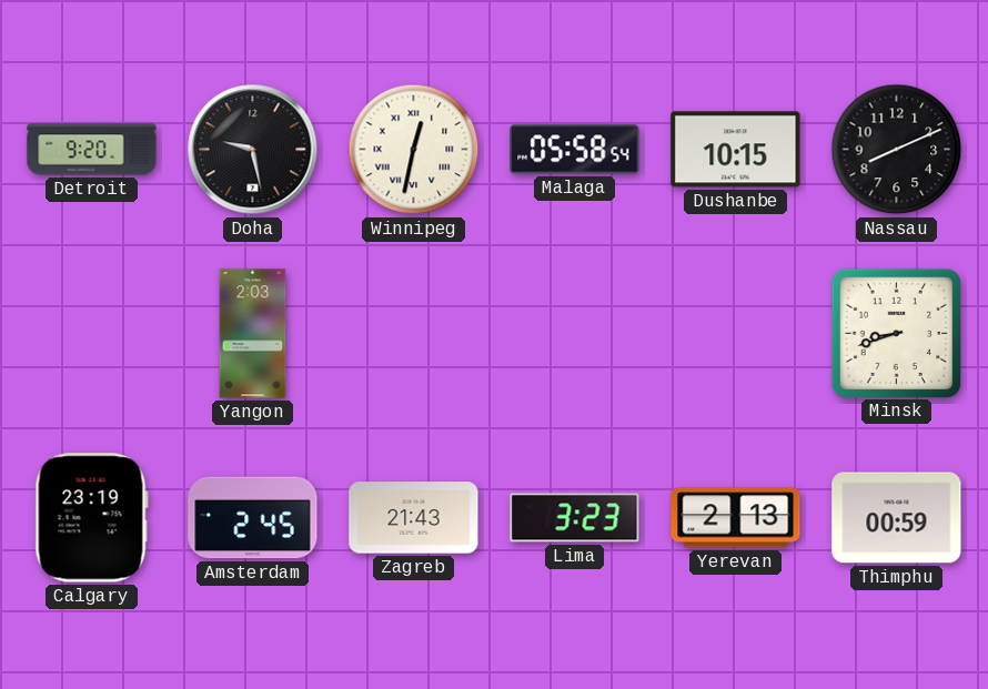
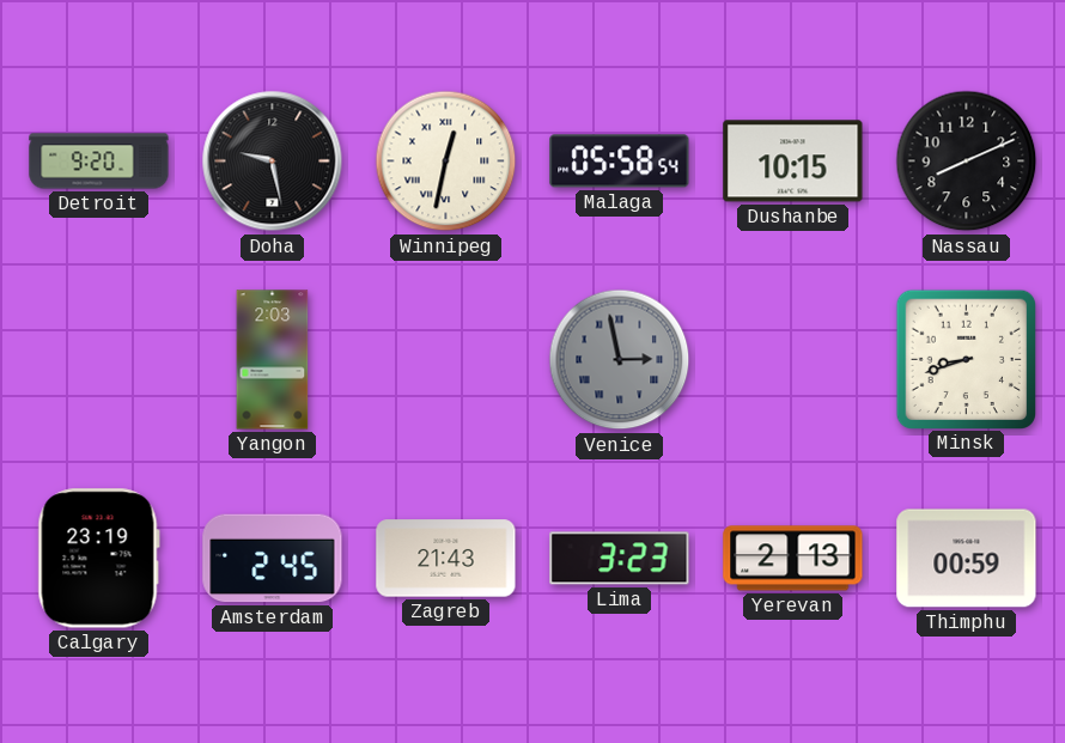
Venice: none -> 2:58
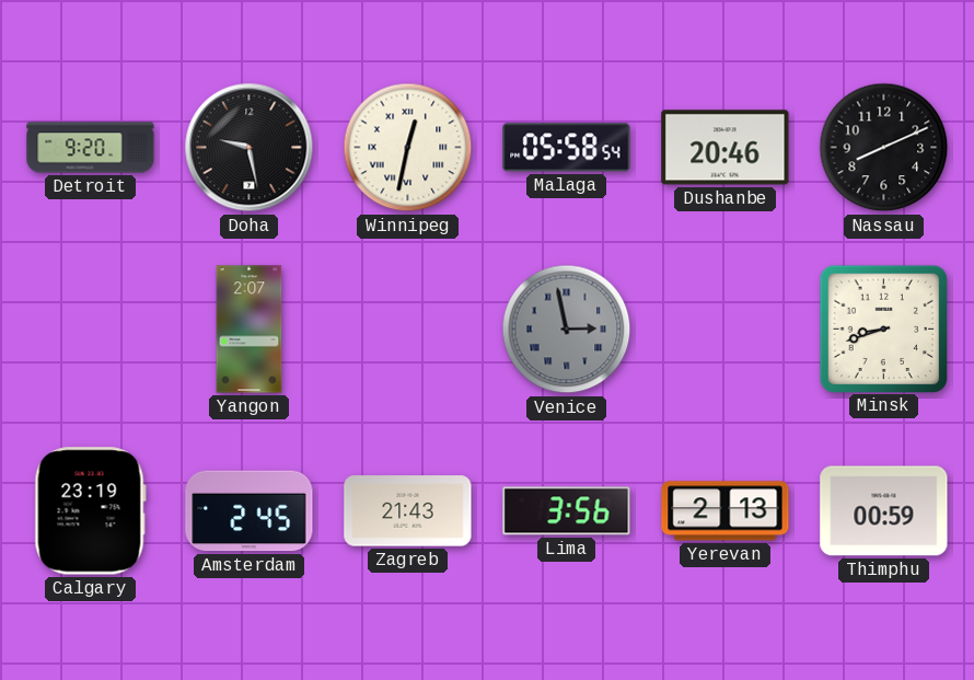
Dushanbe: 10:15 -> 20:46
Yangon: 2:03 -> 2:07
Lima: 3:23 -> 3:56
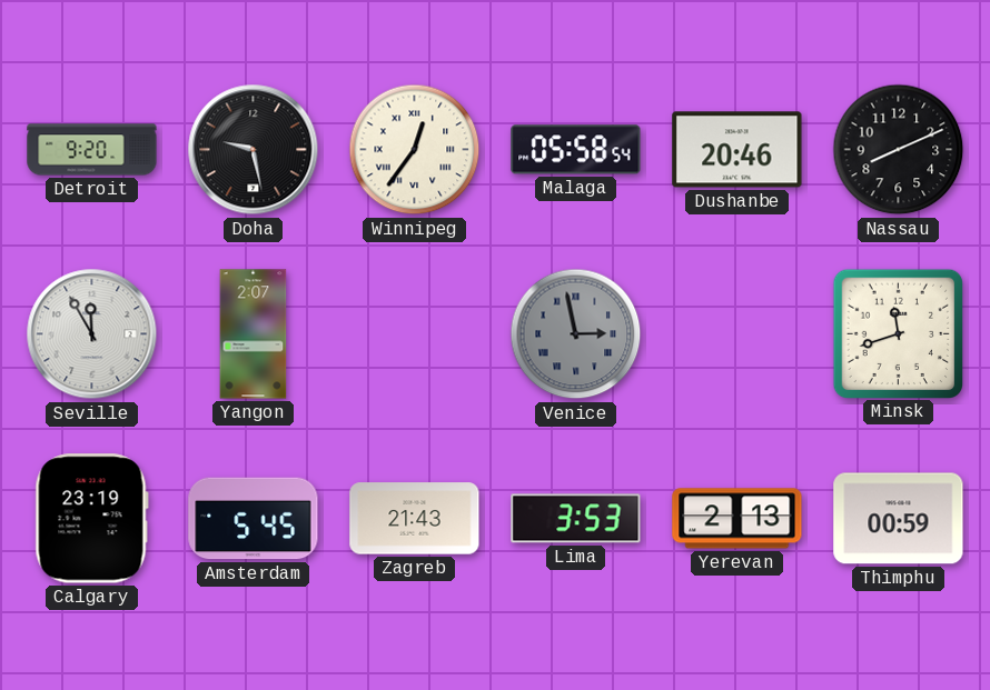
Winnipeg: 12:32 -> 12:36
Seville: none -> 11:55
Minsk: 8:42 -> 11:42
Amsterdam: 2:45 -> 5:45
Lima: 3:56 -> 3:53
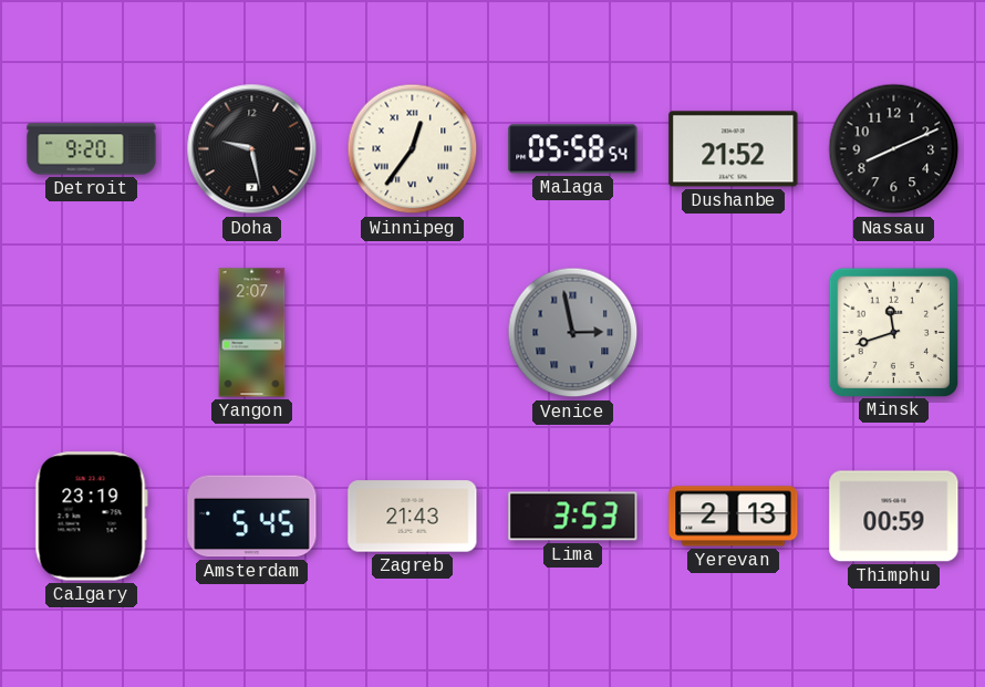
Dushanbe: 20:46 -> 21:52
Seville: 11:55 -> none
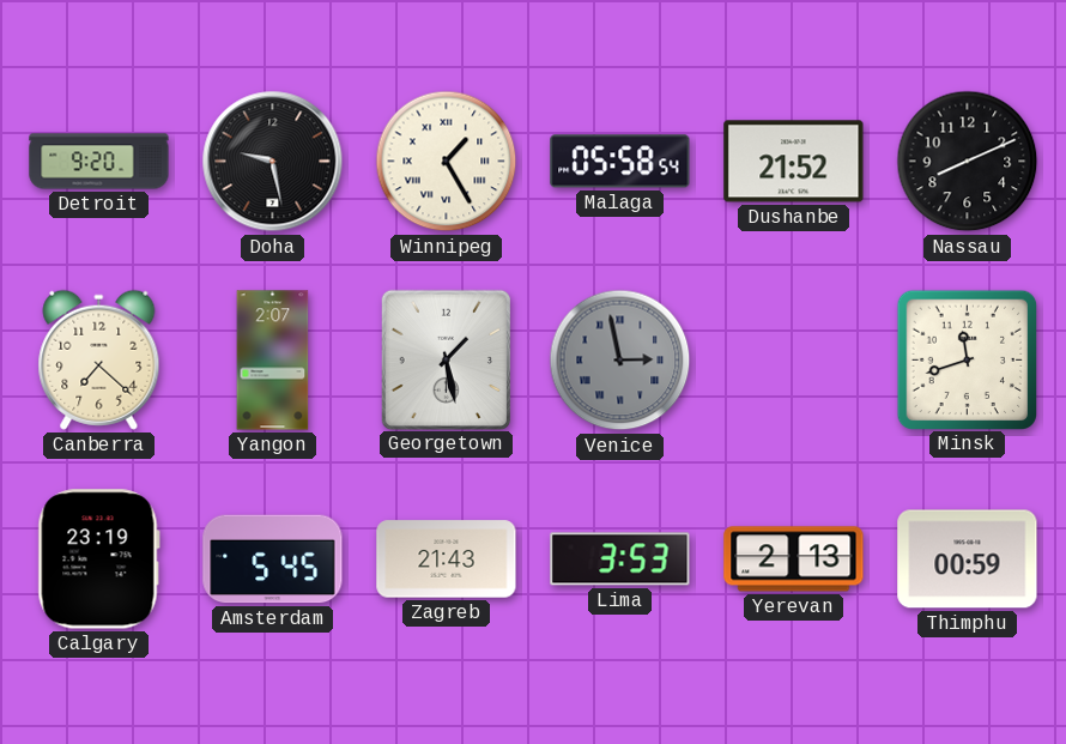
Winnipeg: 12:36 -> 1:25
Canberra: none -> 7:22
Georgetown: none -> 1:28
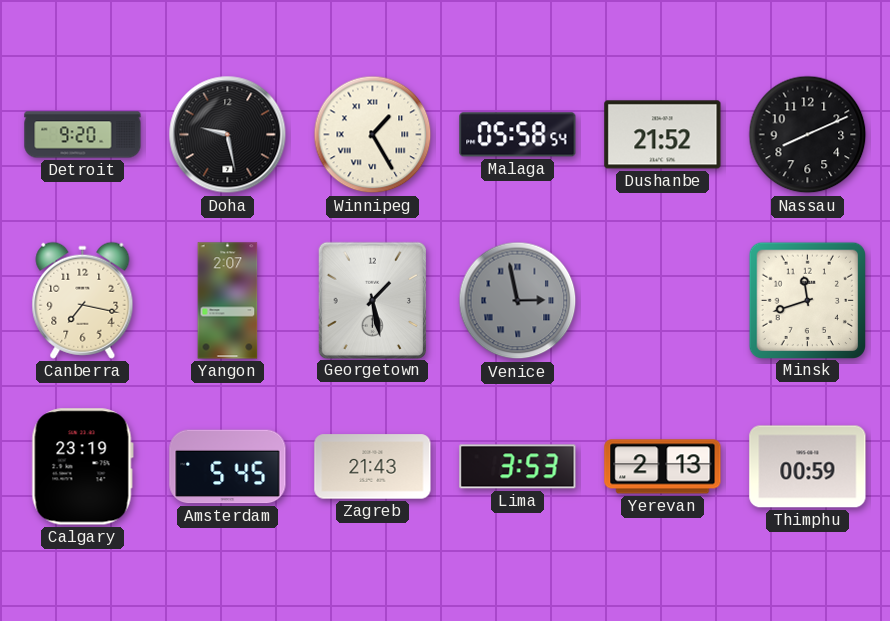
Canberra: 7:22 -> 7:17
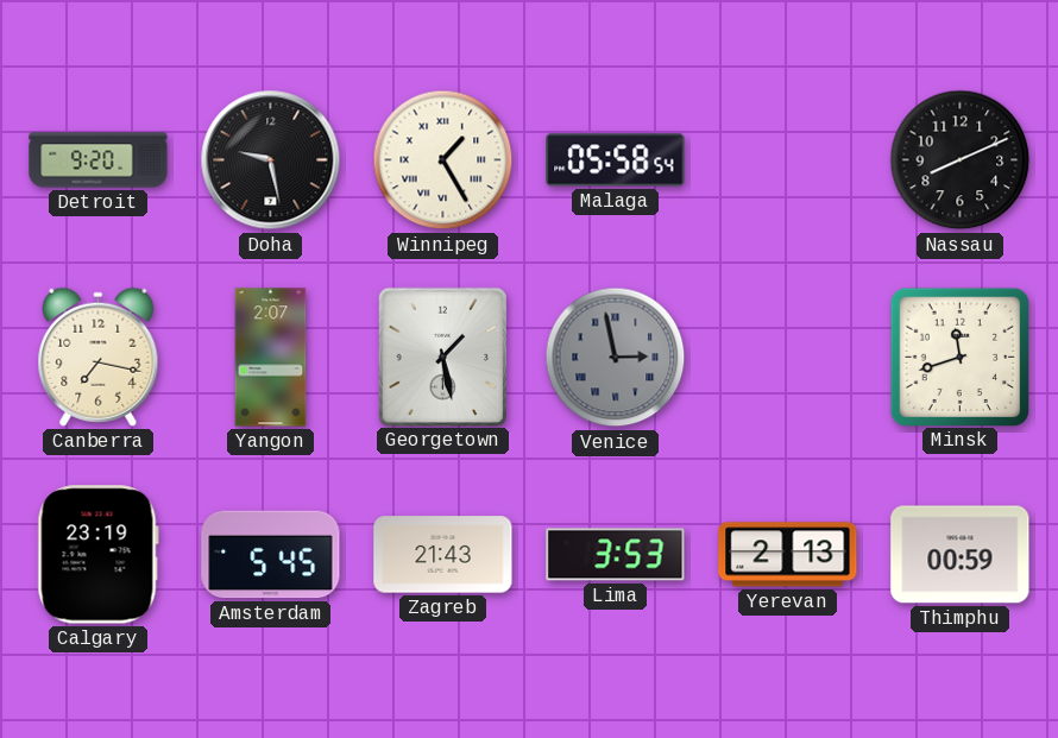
Dushanbe: 21:52 -> none
